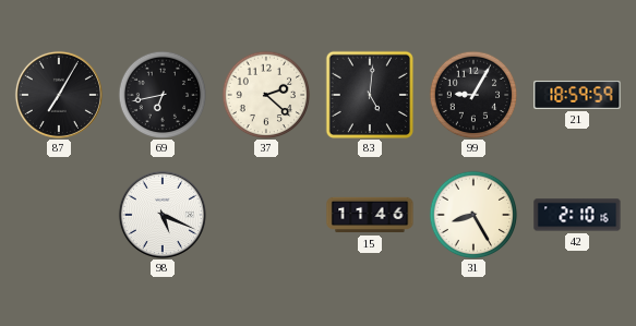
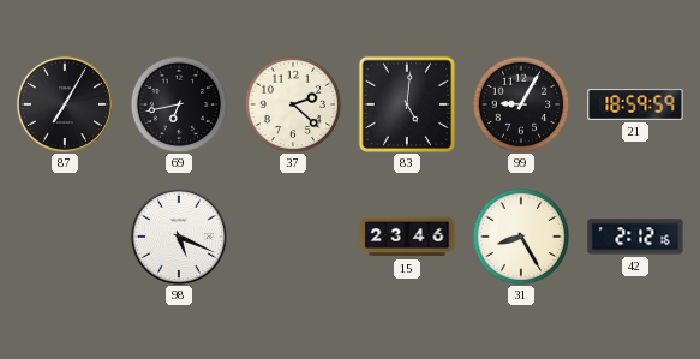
15: 11:46 -> 23:46
42: 2:10 -> 2:12
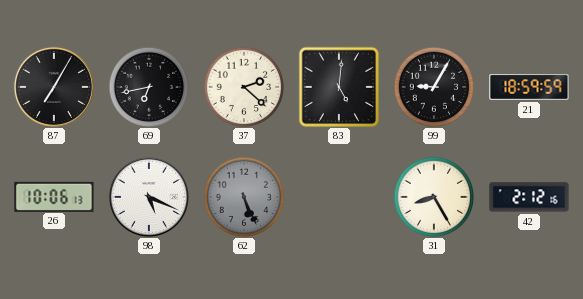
26: none -> 10:06
62: none -> 5:26
15: 23:46 -> none
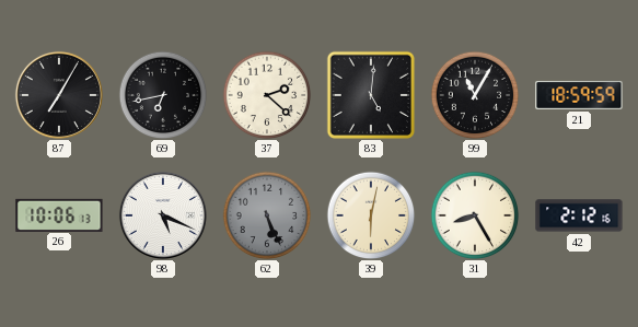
99: 9:05 -> 11:05
39: none -> 6:02
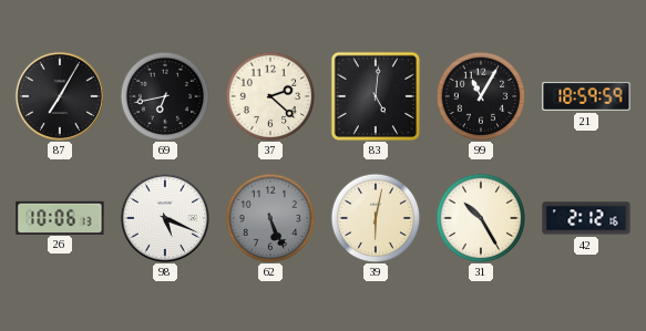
31: 8:25 -> 10:25
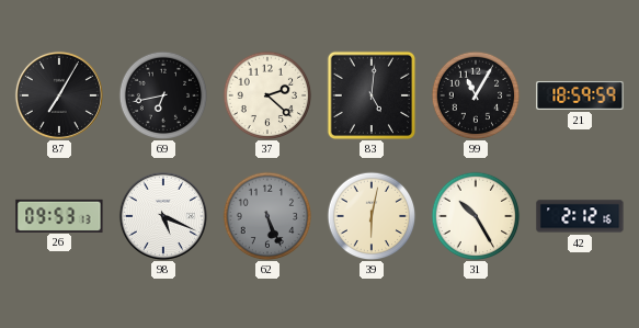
26: 10:06 -> 09:53
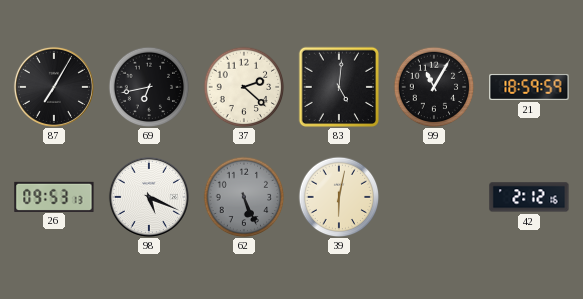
31: 10:25 -> none
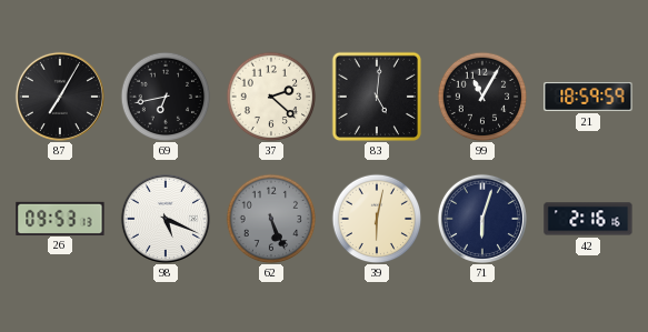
71: none -> 6:03
42: 2:12 -> 2:16
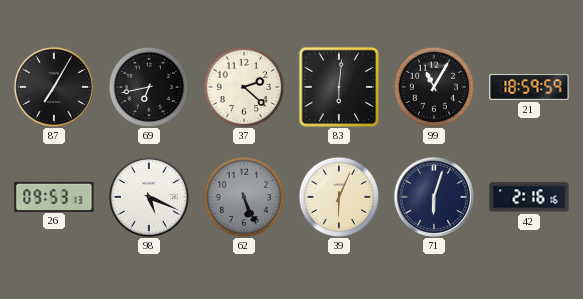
83: 5:01 -> 6:01
39: 6:02 -> 6:04
